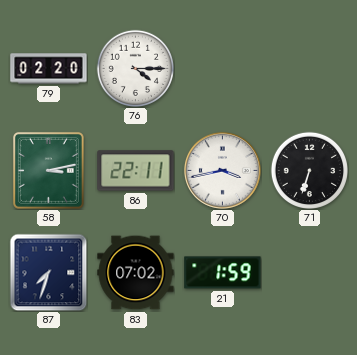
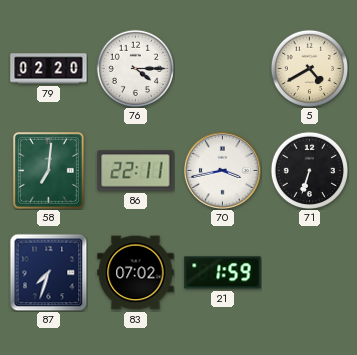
5: none -> 4:40
58: 3:13 -> 7:01
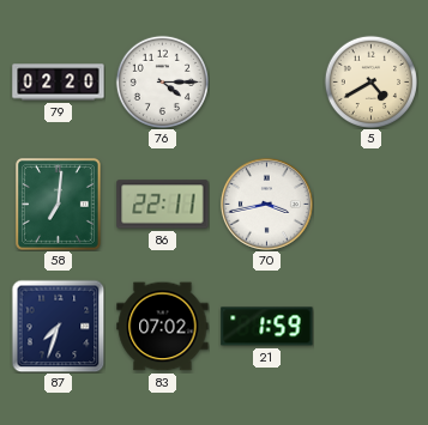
71: 6:33 -> none
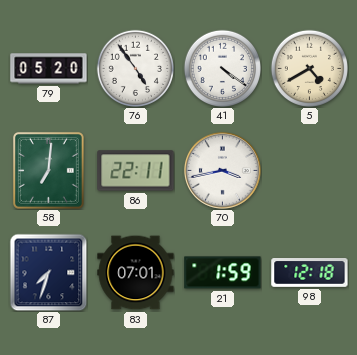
79: 02:20 -> 05:20
76: 4:15 -> 4:54
41: none -> 4:21
83: 07:02 -> 07:01
98: none -> 12:18
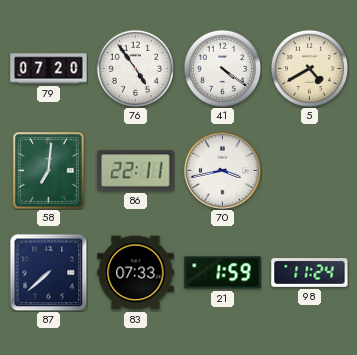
79: 05:20 -> 07:20
87: 7:33 -> 7:38
83: 07:01 -> 07:33
98: 12:18 -> 11:24
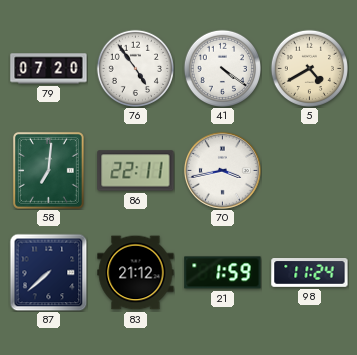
83: 07:33 -> 21:12
